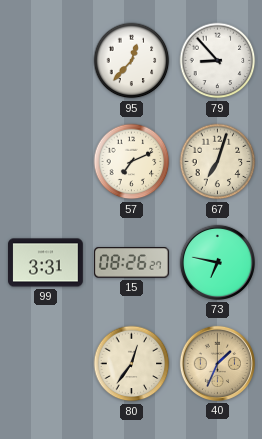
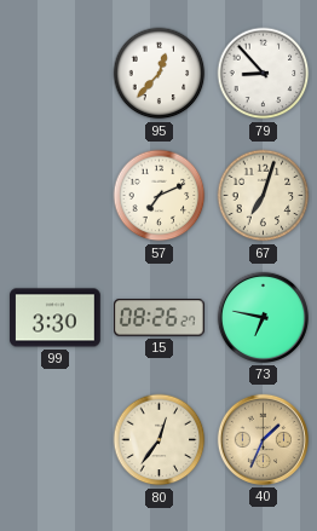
99: 3:31 -> 3:30
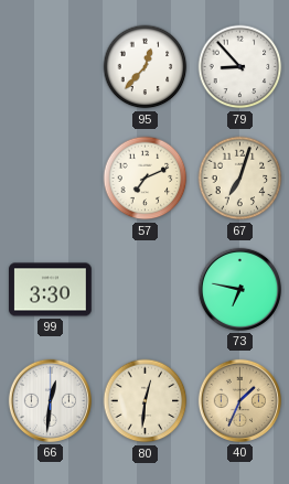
15: 08:26 -> none
66: none -> 12:31
80: 12:36 -> 12:31
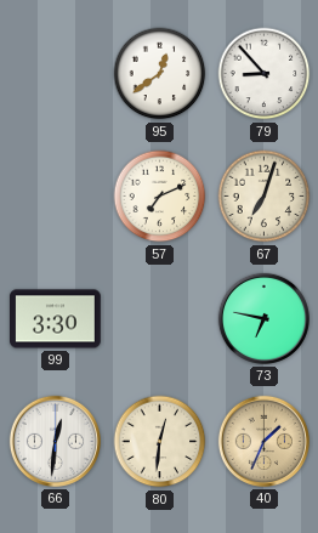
95: 12:37 -> 12:39
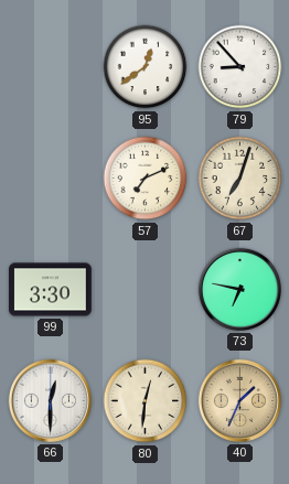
66: 12:31 -> 12:30
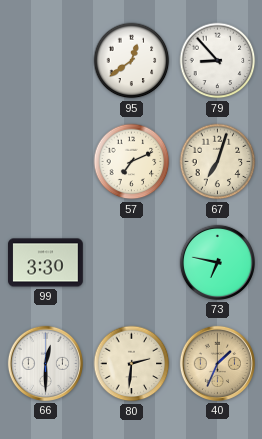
80: 12:31 -> 2:31
